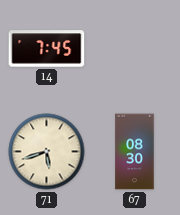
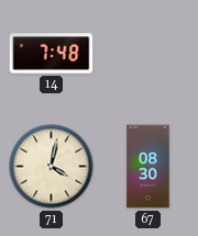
14: 7:45 -> 7:48
71: 5:42 -> 4:02
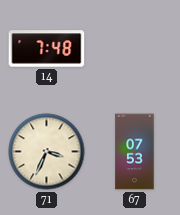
71: 4:02 -> 3:34
67: 08:30 -> 07:53
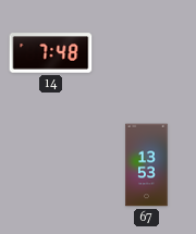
71: 3:34 -> none
67: 07:53 -> 13:53
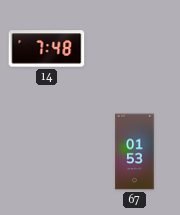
67: 13:53 -> 01:53
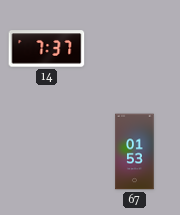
14: 7:48 -> 7:37
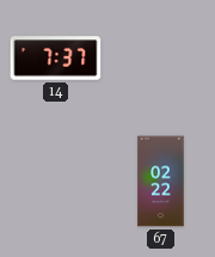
67: 01:53 -> 02:22
